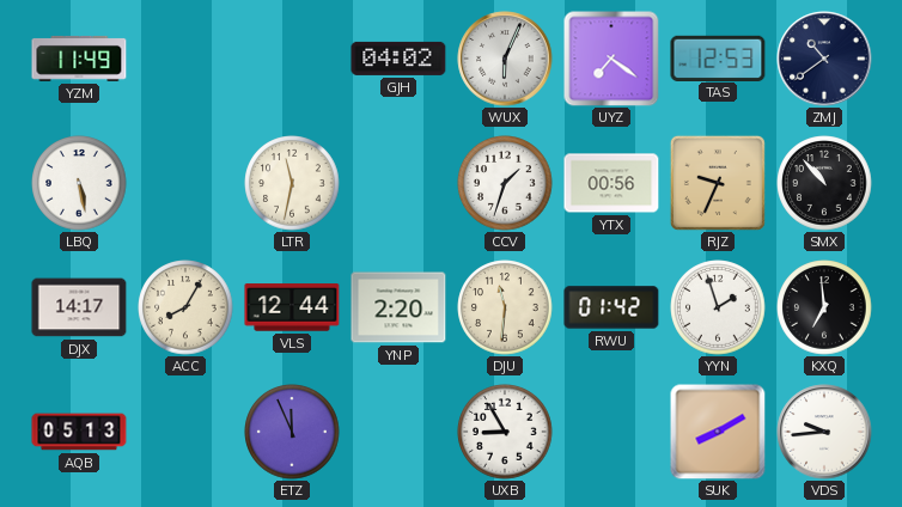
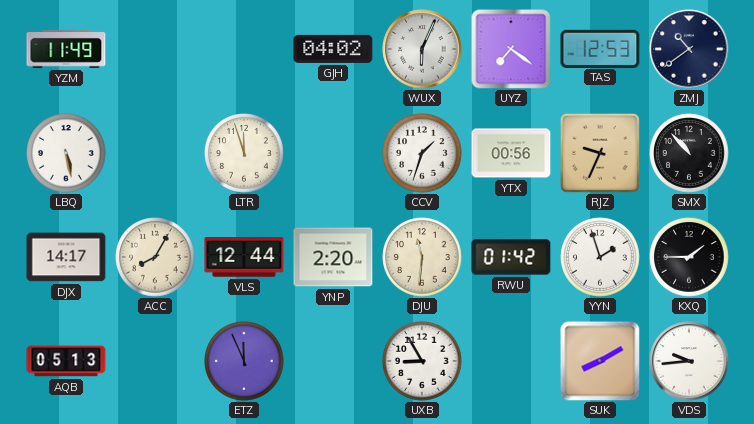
LTR: 11:32 -> 11:57
KXQ: 6:59 -> 1:45
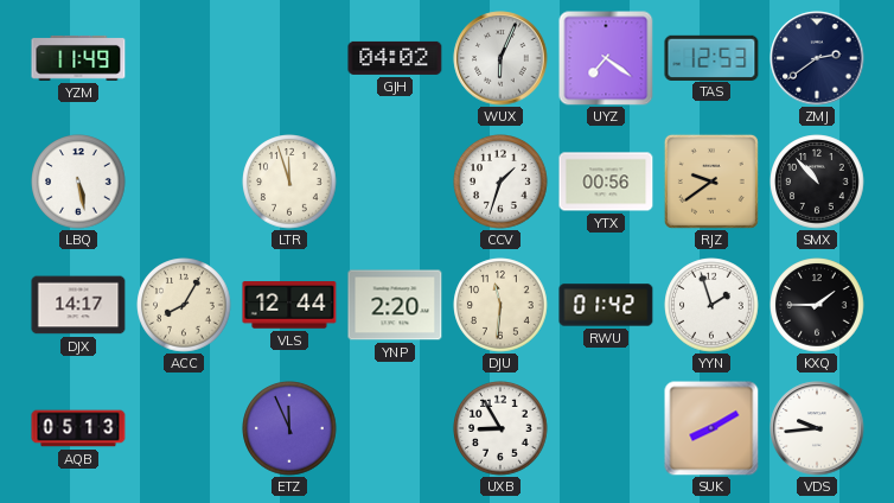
ZMJ: 10:39 -> 2:39
RJZ: 9:34 -> 9:39
